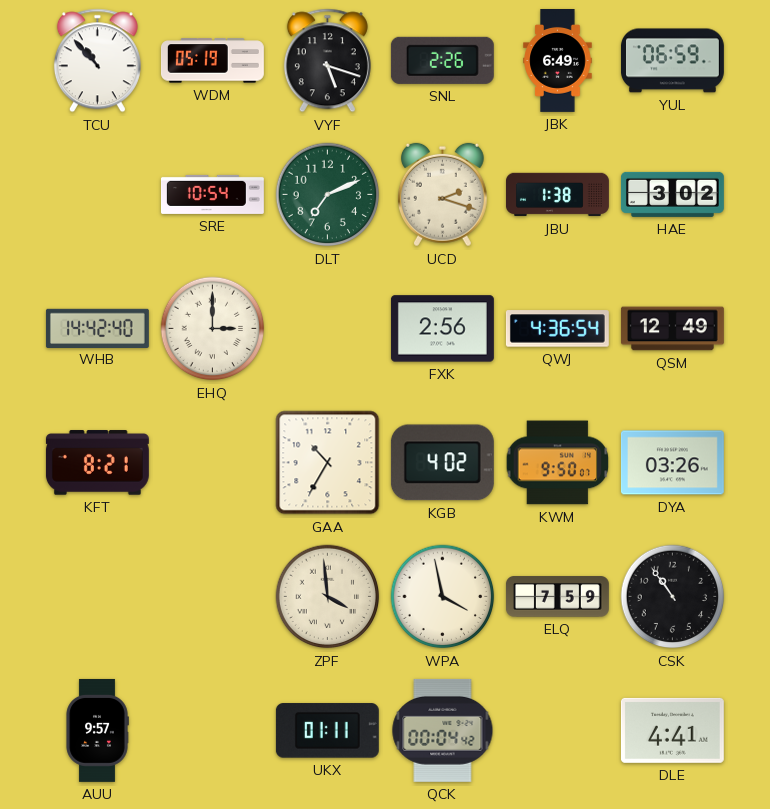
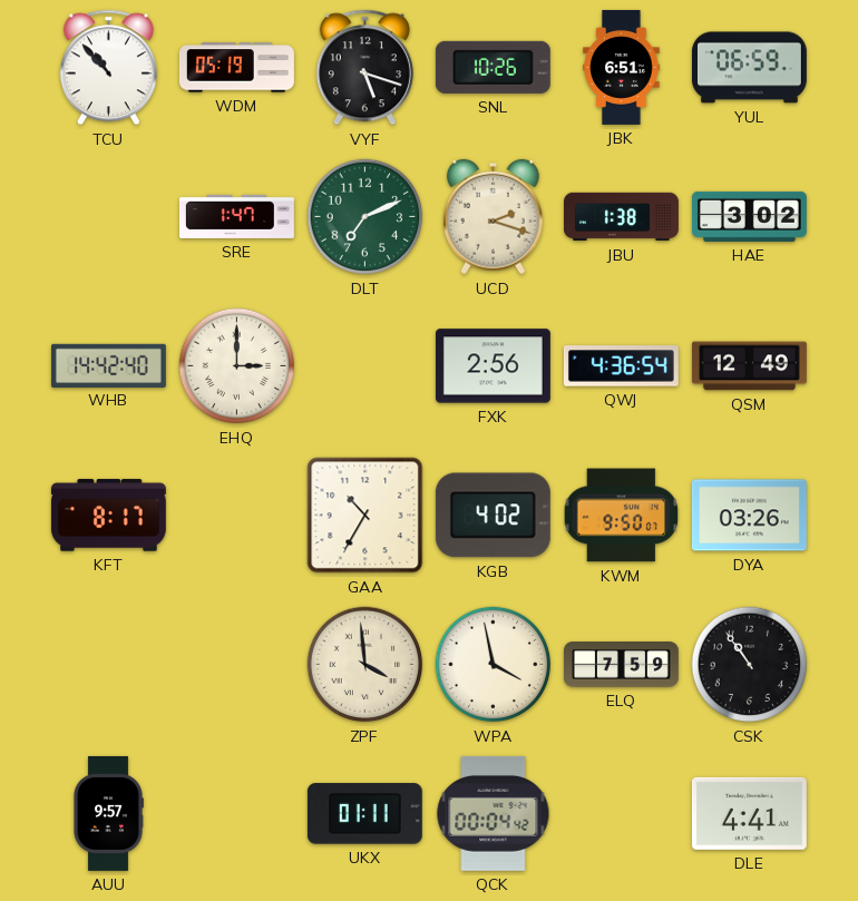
SNL: 2:26 -> 10:26
JBK: 6:49 -> 6:51
SRE: 10:54 -> 1:47
KFT: 8:21 -> 8:17
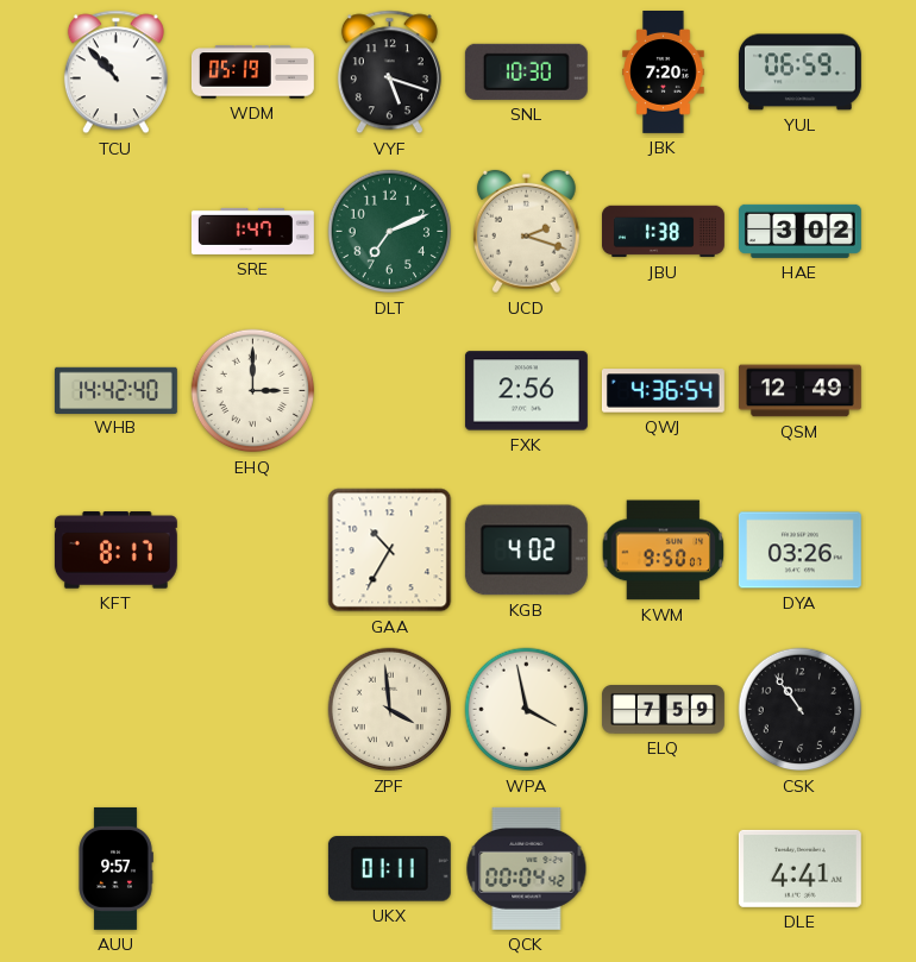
SNL: 10:26 -> 10:30
JBK: 6:51 -> 7:20
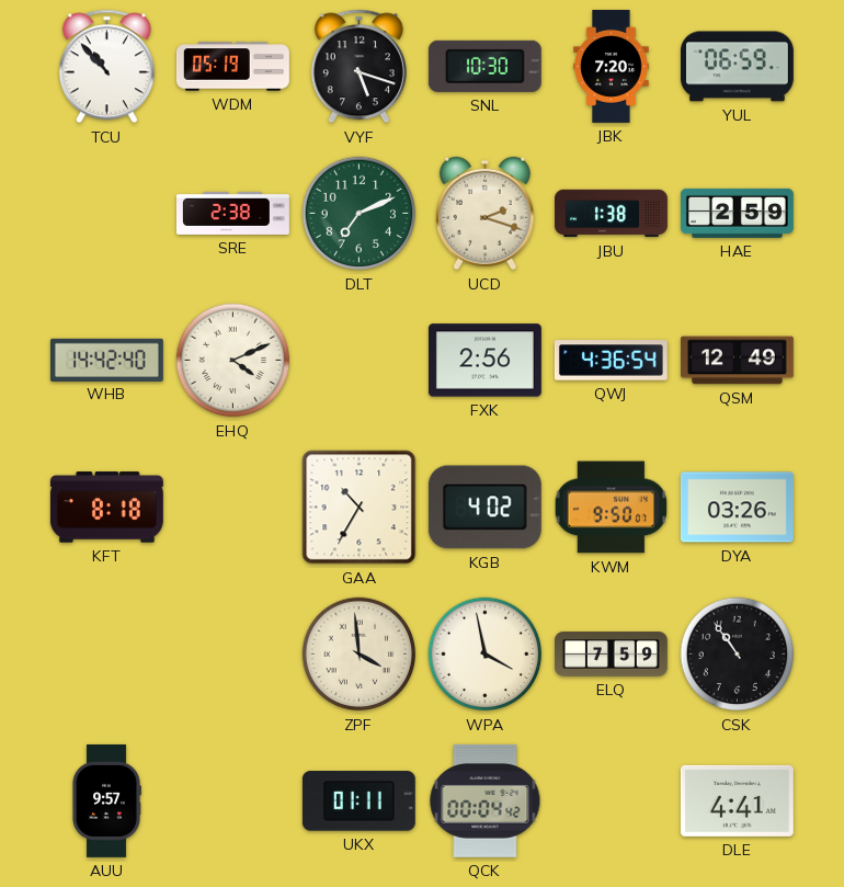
SRE: 1:47 -> 2:38
HAE: 3:02 -> 2:59
EHQ: 3:00 -> 4:11
KFT: 8:17 -> 8:18
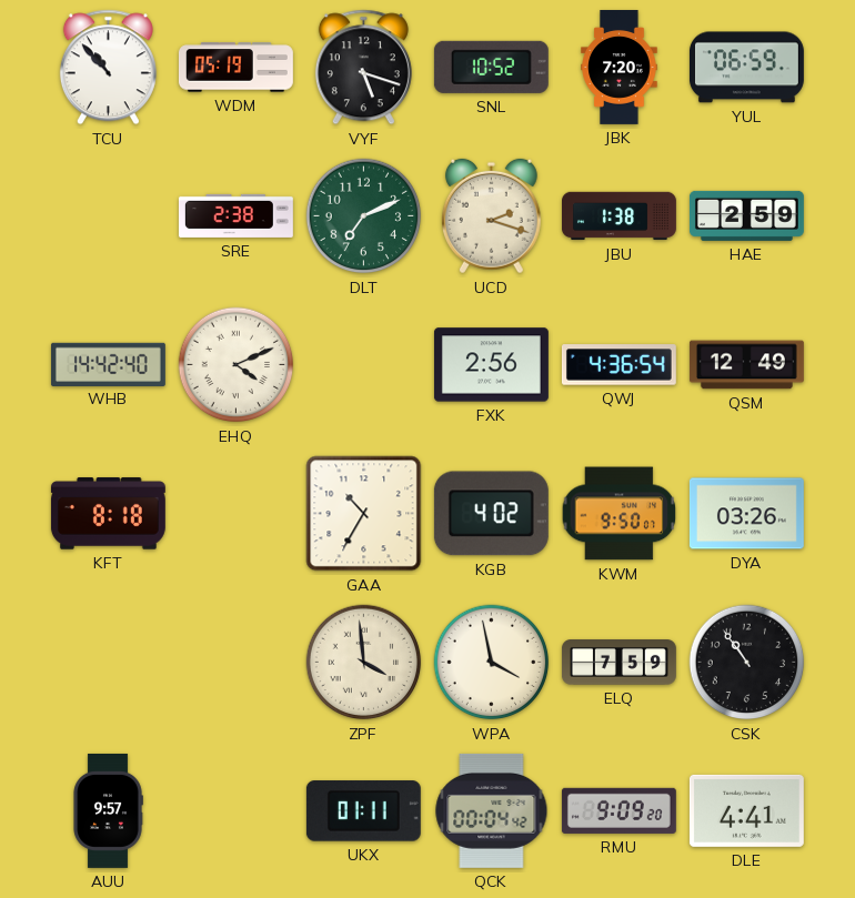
SNL: 10:30 -> 10:52
RMU: none -> 9:09
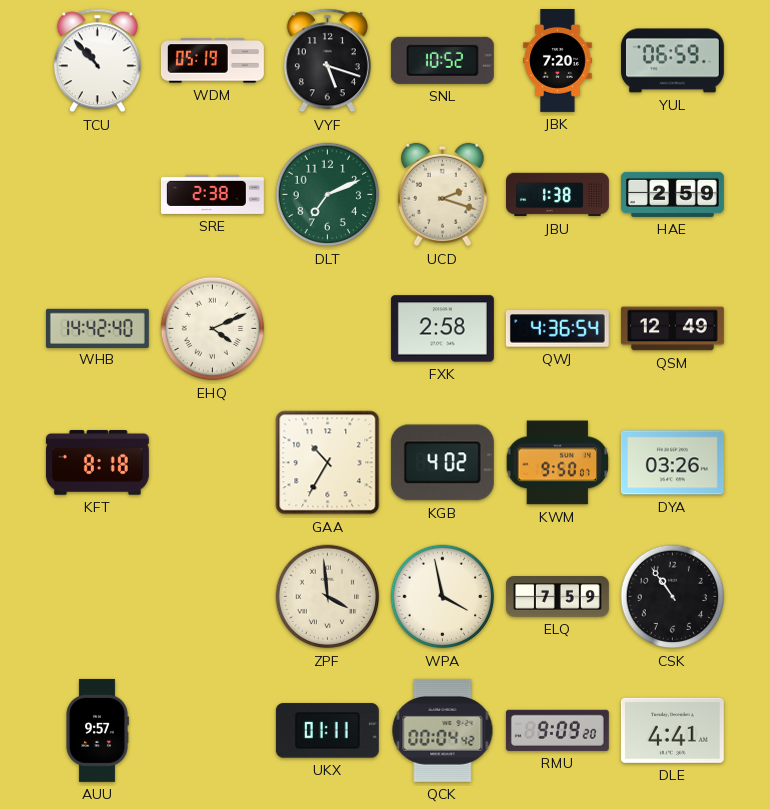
FXK: 2:56 -> 2:58
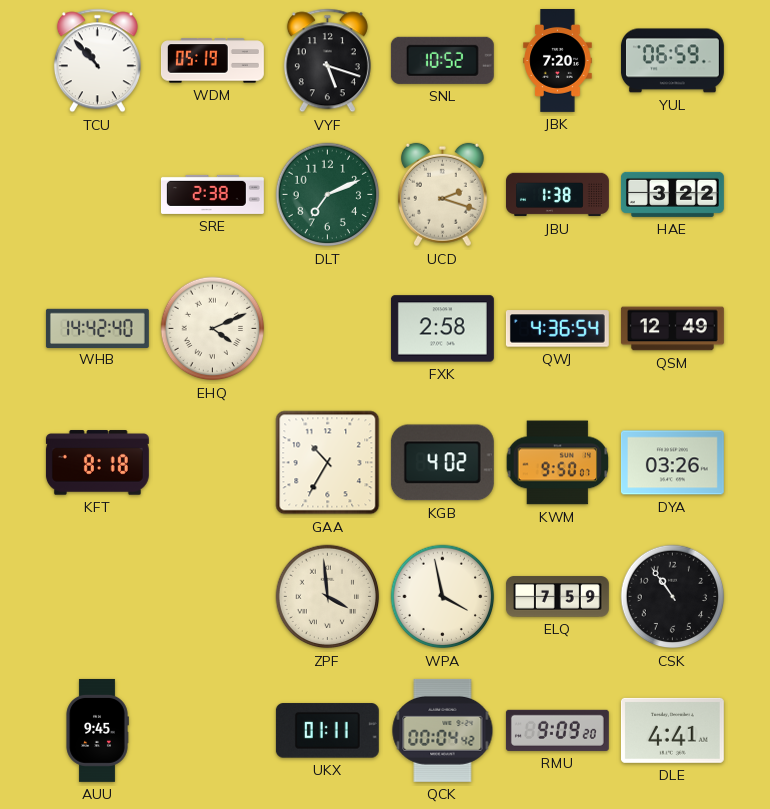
HAE: 2:59 -> 3:22
AUU: 9:57 -> 9:45
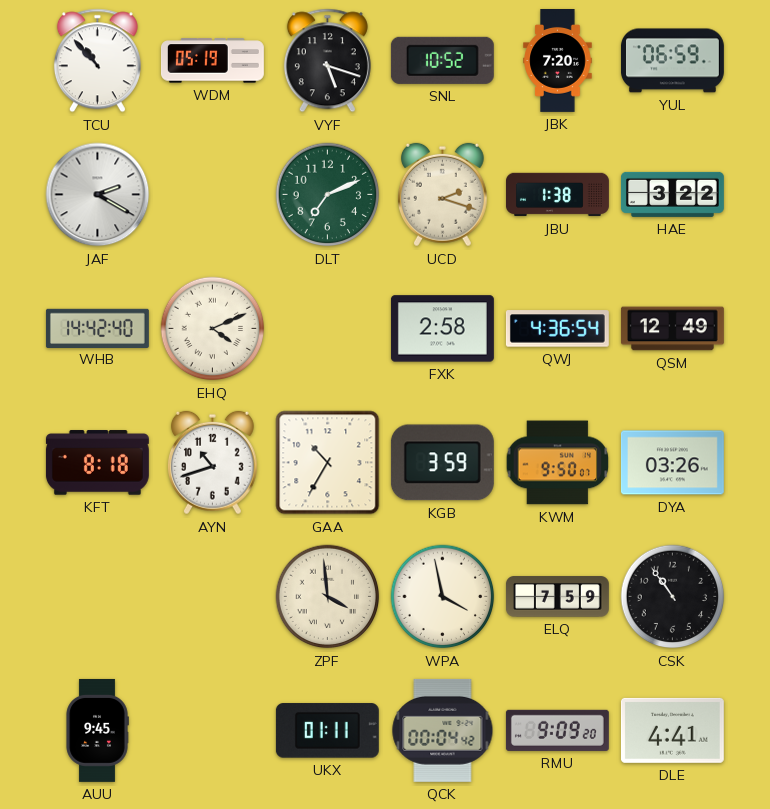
JAF: none -> 2:20
SRE: 2:38 -> none
AYN: none -> 10:42
KGB: 4:02 -> 3:59
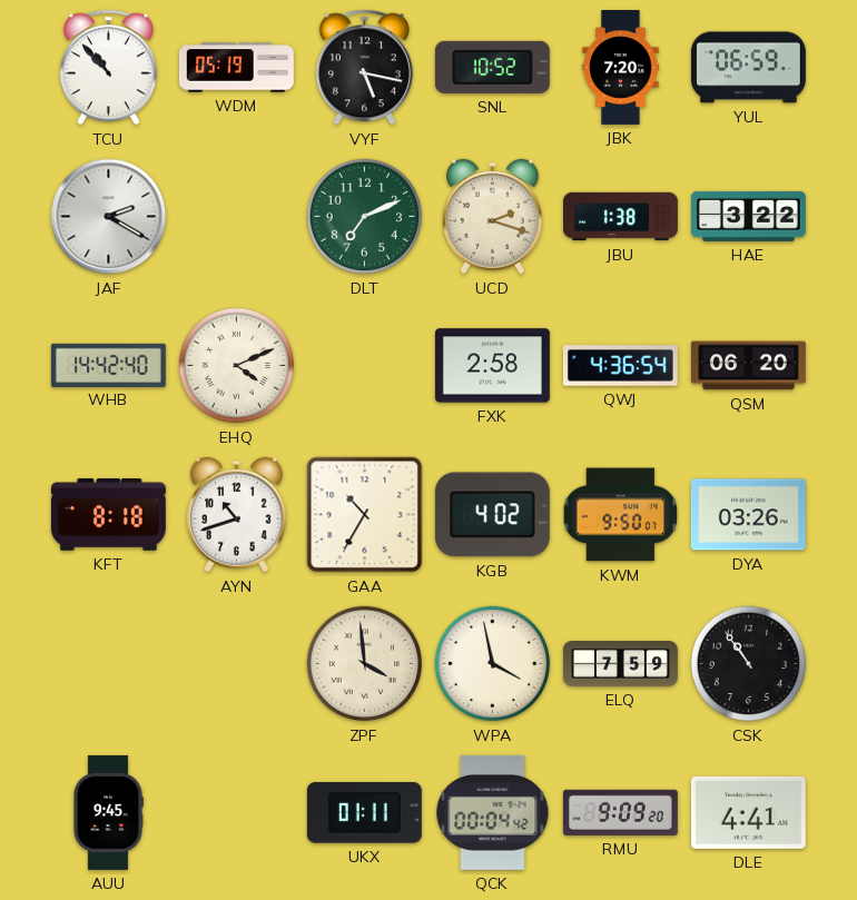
VYF: 5:18 -> 5:17
QSM: 12:49 -> 06:20
KGB: 3:59 -> 4:02
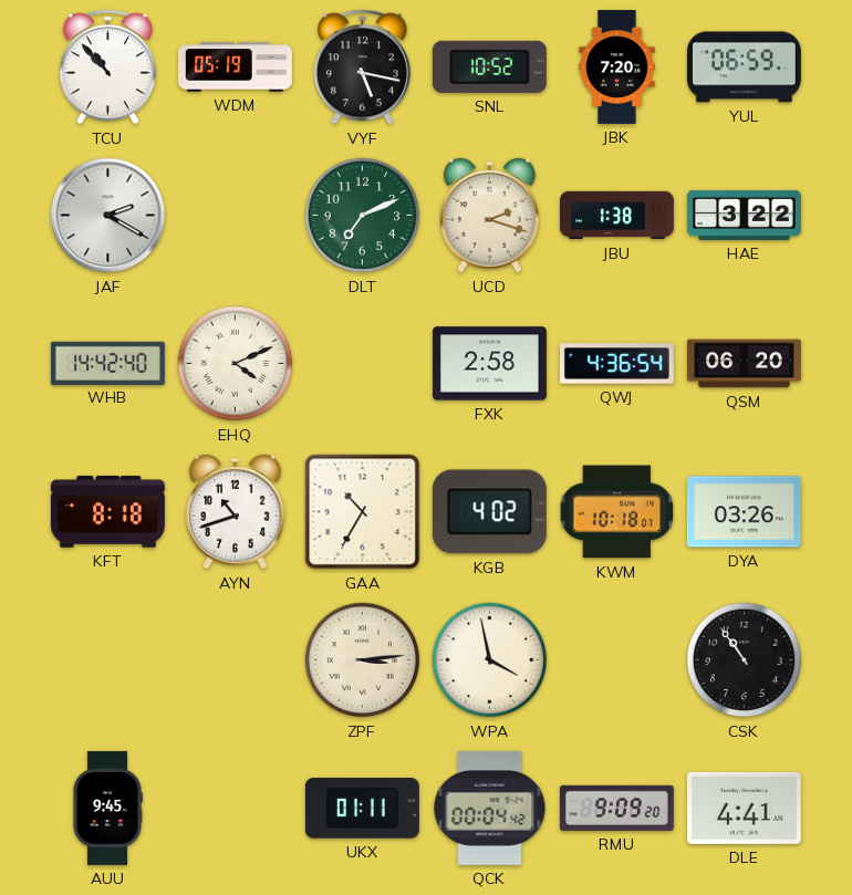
KWM: 9:50 -> 10:18
ZPF: 3:59 -> 3:14
ELQ: 7:59 -> none
